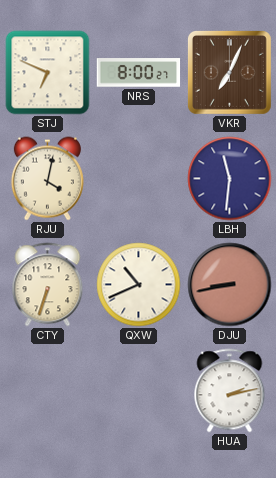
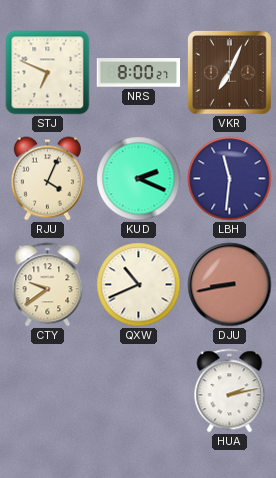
RJU: 4:02 -> 4:04
KUD: none -> 2:19
CTY: 6:33 -> 9:39
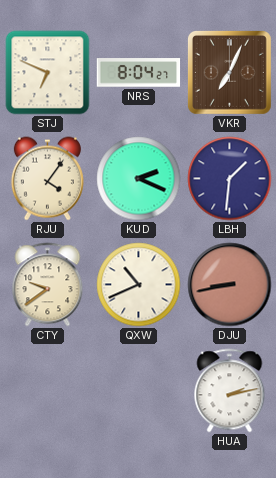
NRS: 8:00 -> 8:04
RJU: 4:04 -> 4:06
LBH: 11:31 -> 1:31
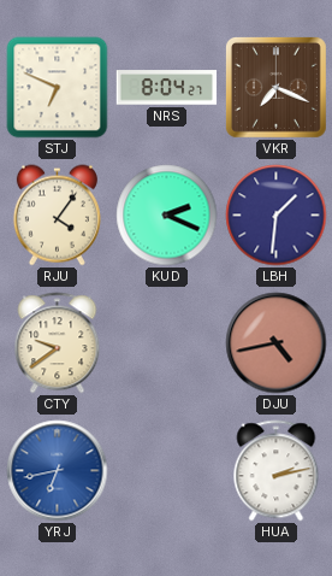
VKR: 7:04 -> 7:19
QXW: 10:41 -> none
DJU: 8:43 -> 4:43
YRJ: none -> 6:43
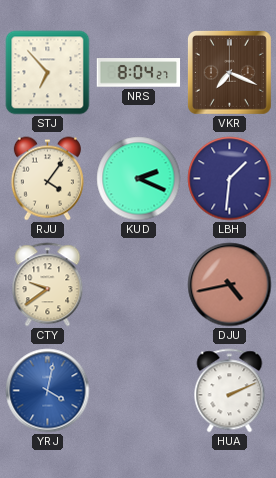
STJ: 6:49 -> 6:53
YRJ: 6:43 -> 4:02
HUA: 2:13 -> 2:11
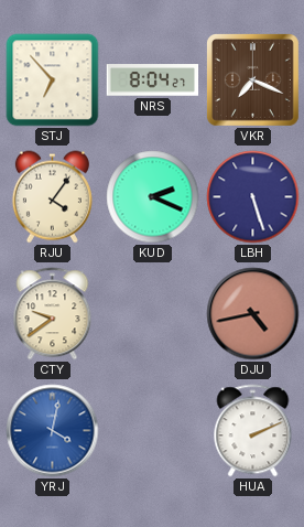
LBH: 1:31 -> 5:27
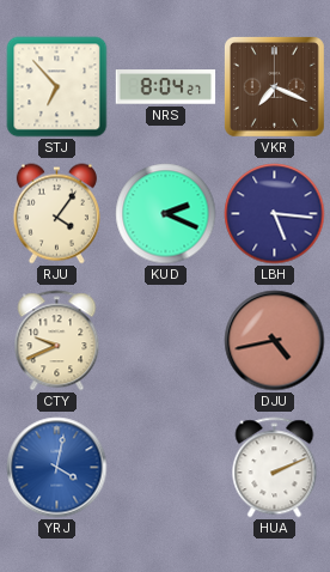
LBH: 5:27 -> 5:16
CTY: 9:39 -> 9:41
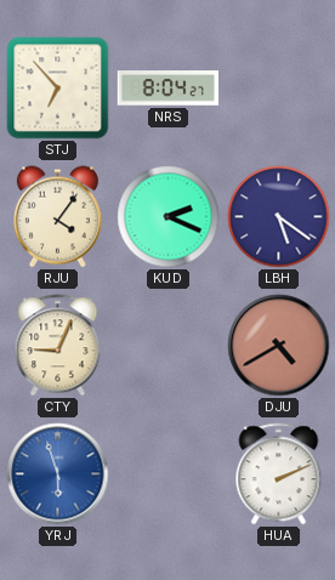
VKR: 7:19 -> none
LBH: 5:16 -> 5:21
CTY: 9:41 -> 9:04
DJU: 4:43 -> 4:40
YRJ: 4:02 -> 5:57
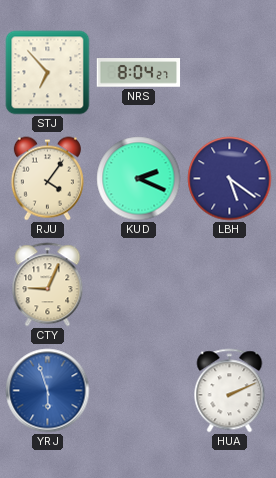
DJU: 4:40 -> none
